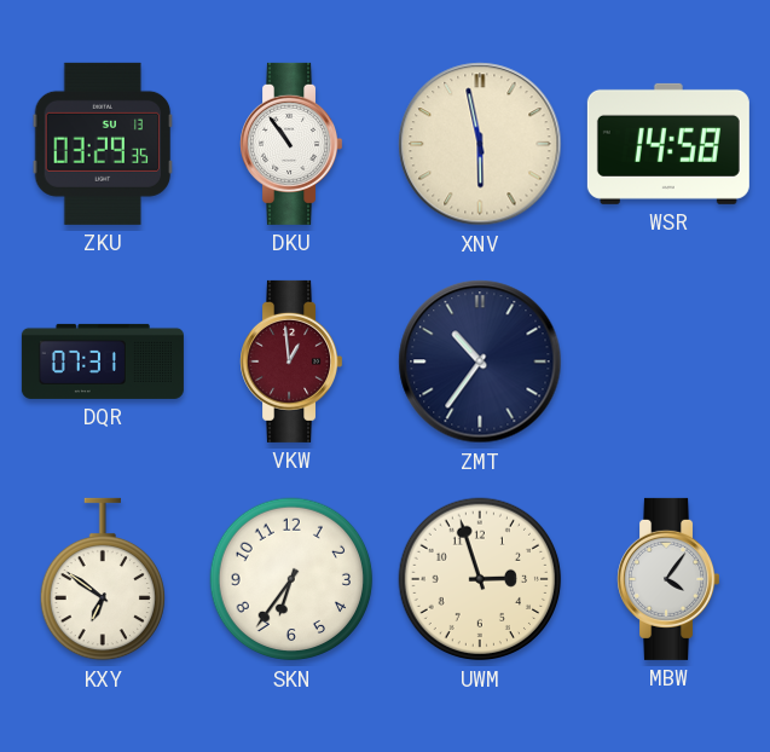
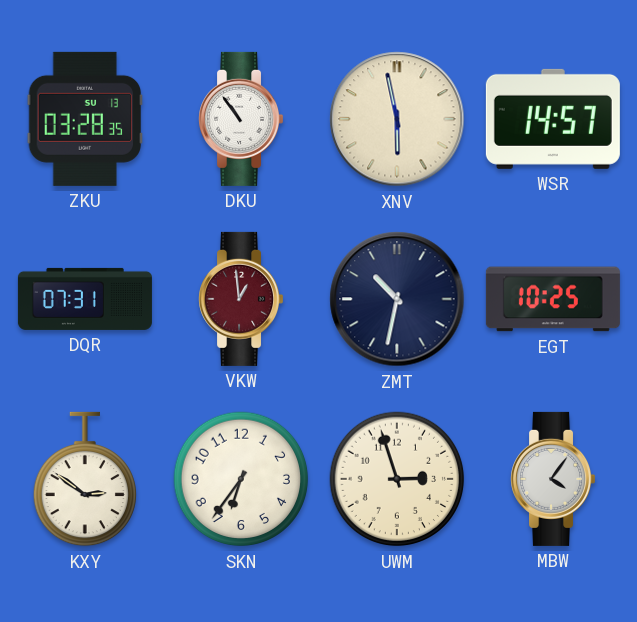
ZKU: 03:29 -> 03:28
WSR: 14:58 -> 14:57
ZMT: 10:36 -> 10:32
EGT: none -> 10:25
KXY: 6:51 -> 2:51
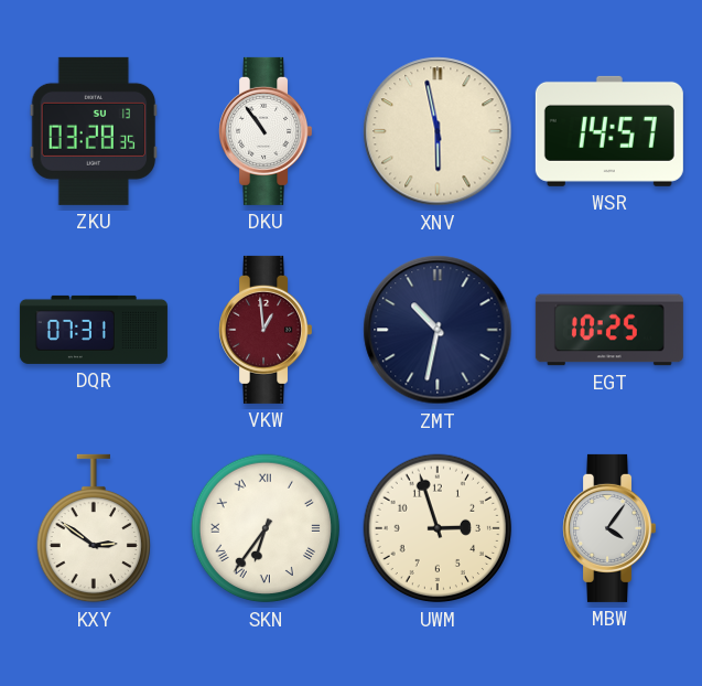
SKN numerals: Arabic -> Roman
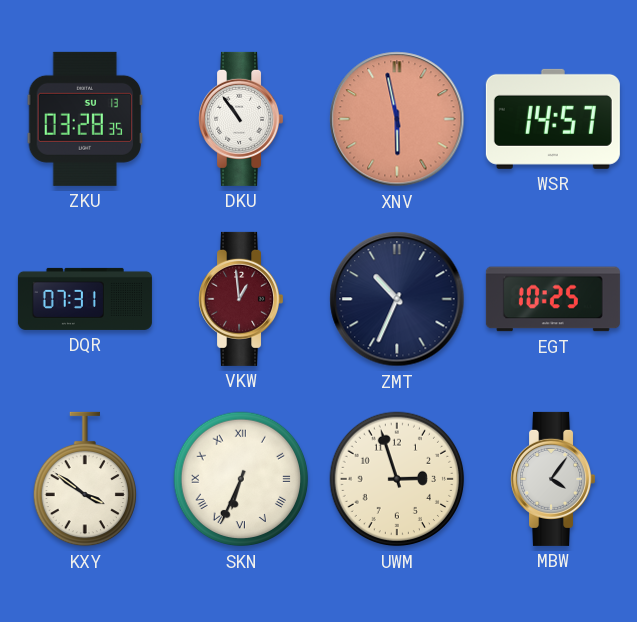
XNV dial: cream -> salmon
ZMT: 10:32 -> 10:34
KXY: 2:51 -> 3:51
SKN: 6:36 -> 6:34
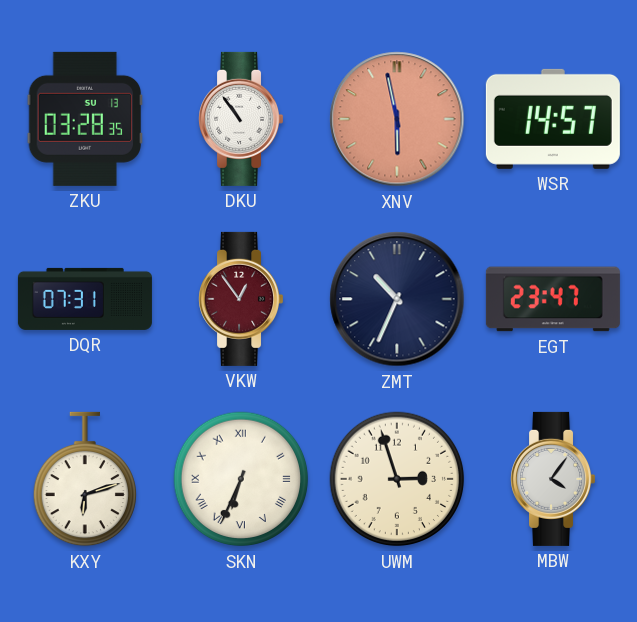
VKW: 12:59 -> 12:54
EGT: 10:25 -> 23:47
KXY: 3:51 -> 6:12
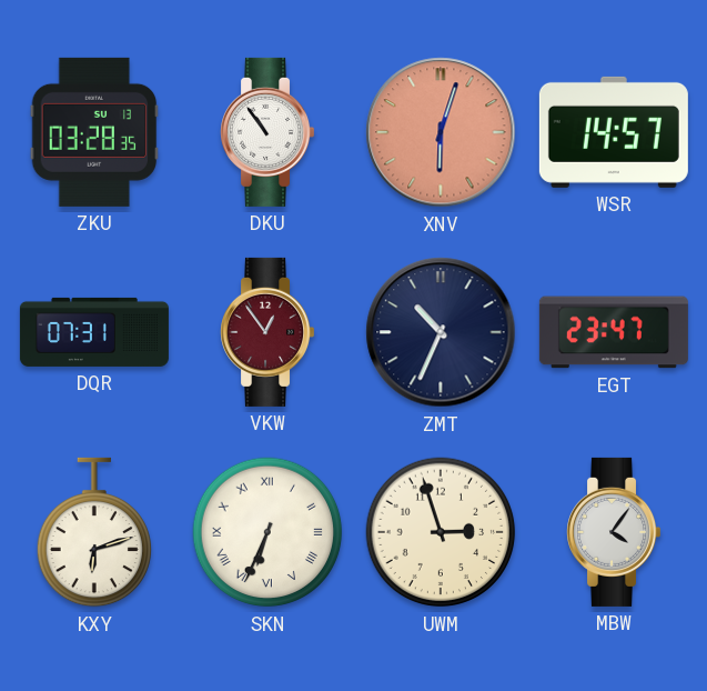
XNV: 5:58 -> 6:03
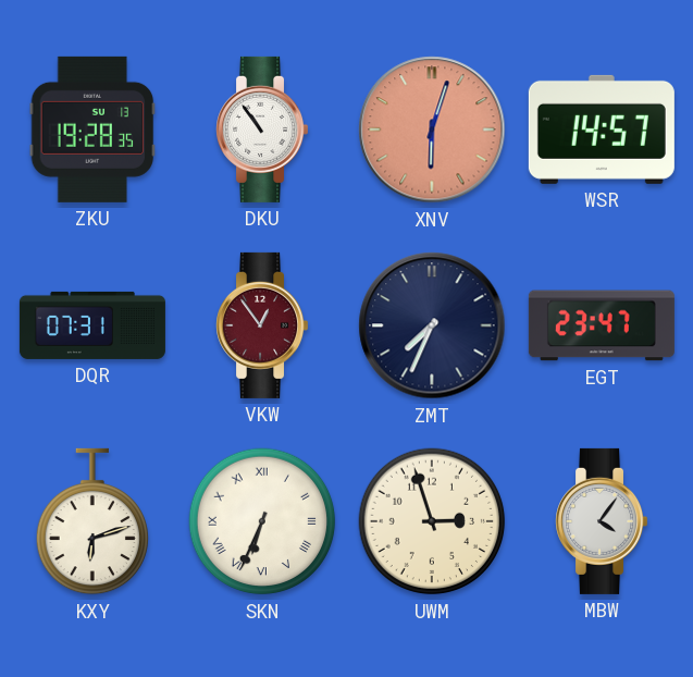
ZKU: 03:28 -> 19:28
ZMT: 10:34 -> 7:34
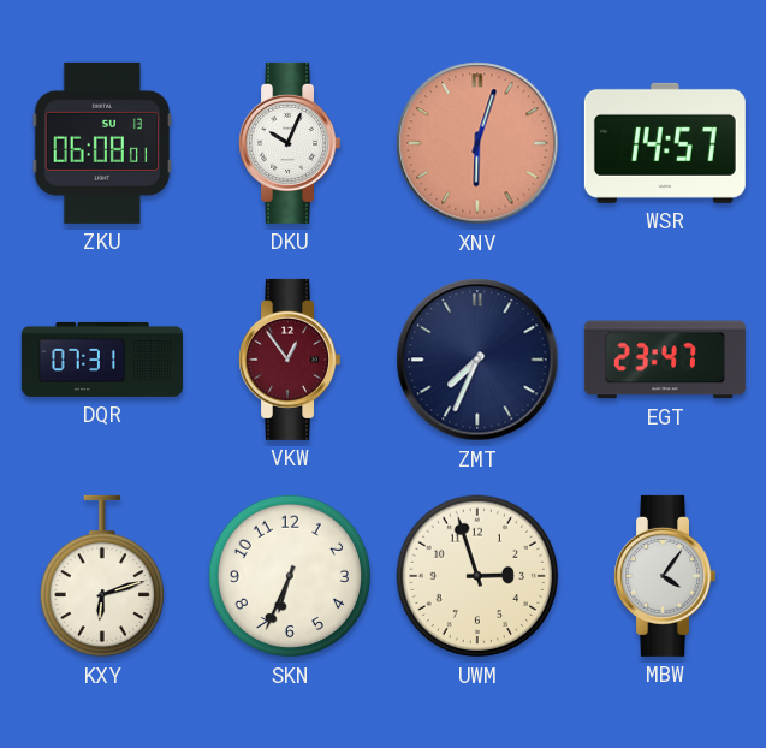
ZKU: 19:28 -> 06:08
DKU: 10:54 -> 10:04
SKN numerals: Roman -> Arabic
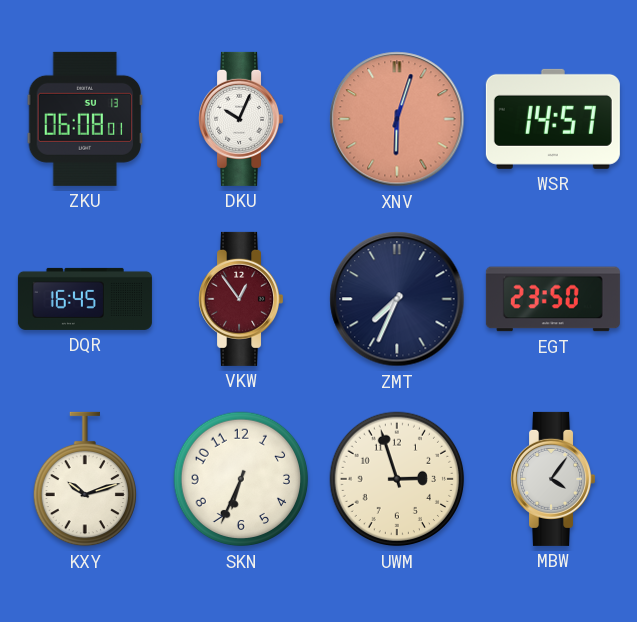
DQR: 07:31 -> 16:45
EGT: 23:47 -> 23:50
KXY: 6:12 -> 10:12
